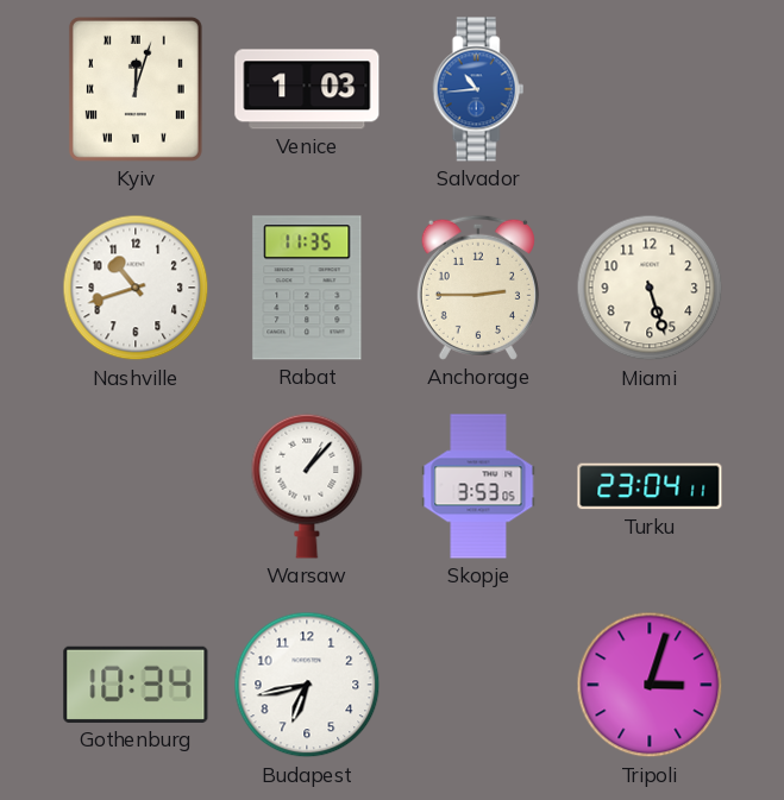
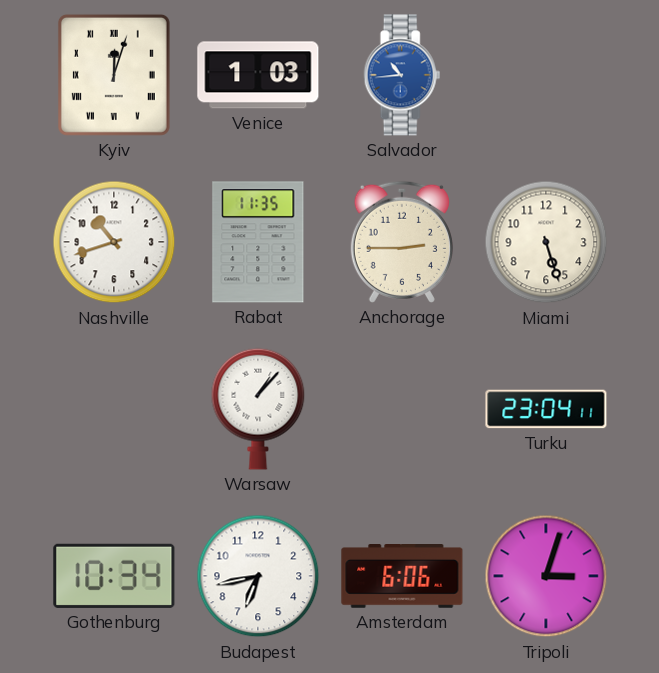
Skopje: 3:53 -> none
Amsterdam: none -> 6:06
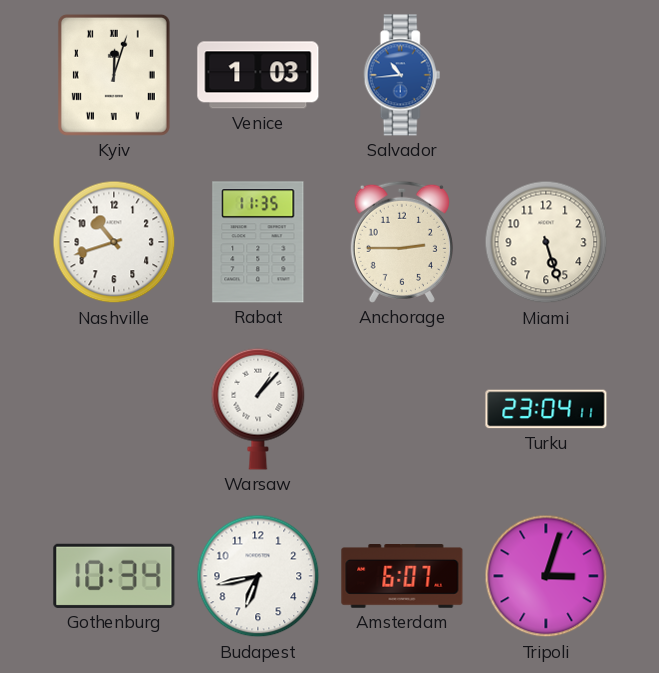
Amsterdam: 6:06 -> 6:07
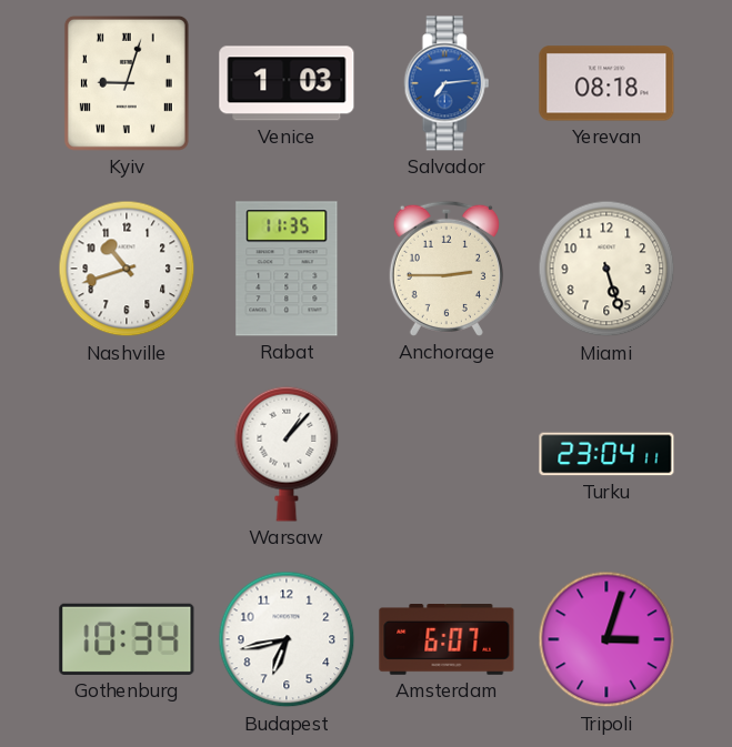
Kyiv: 12:03 -> 9:03
Salvador: 10:44 -> 7:14
Yerevan: none -> 08:18
